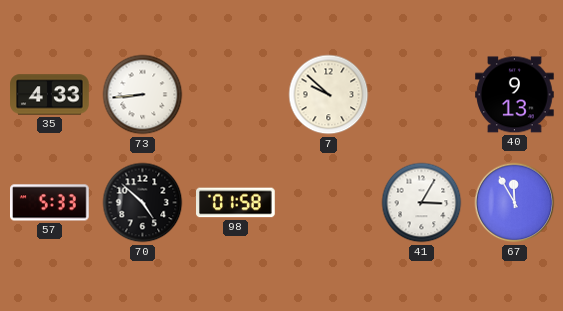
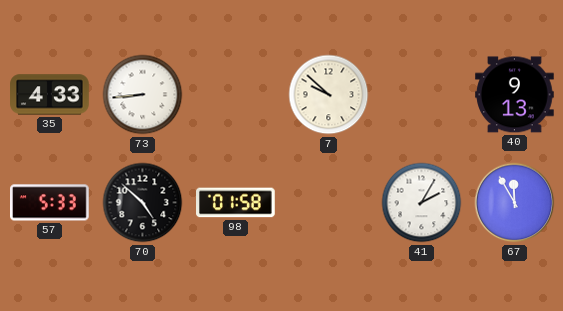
41: 3:05 -> 2:05
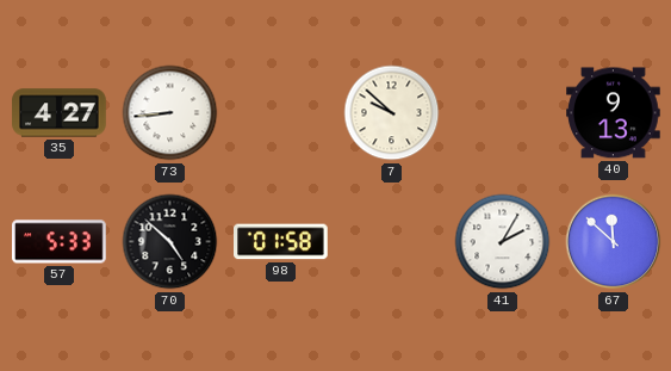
35: 4:33 -> 4:27
67: 11:55 -> 11:52
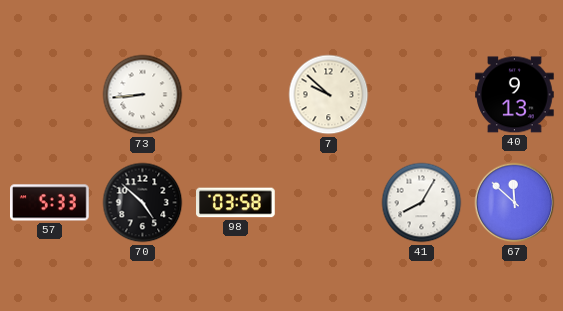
35: 4:27 -> none
98: 01:58 -> 03:58
41: 2:05 -> 8:05
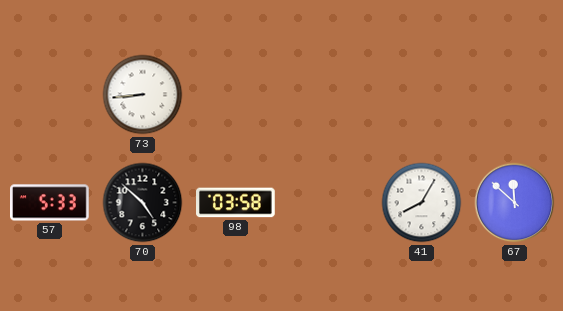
7: 9:52 -> none
40: 9:13 -> none
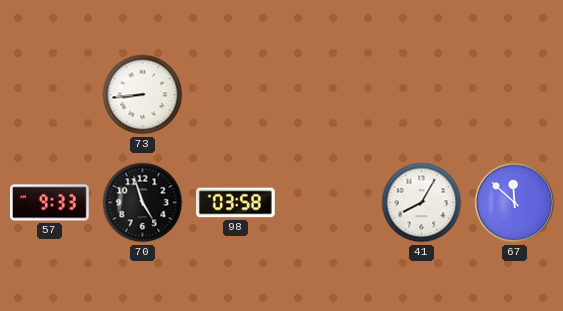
57: 5:33 -> 9:33
70: 4:52 -> 4:57
